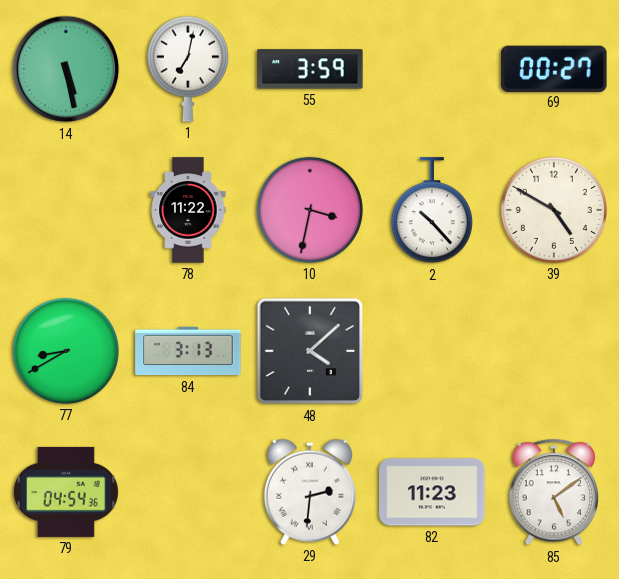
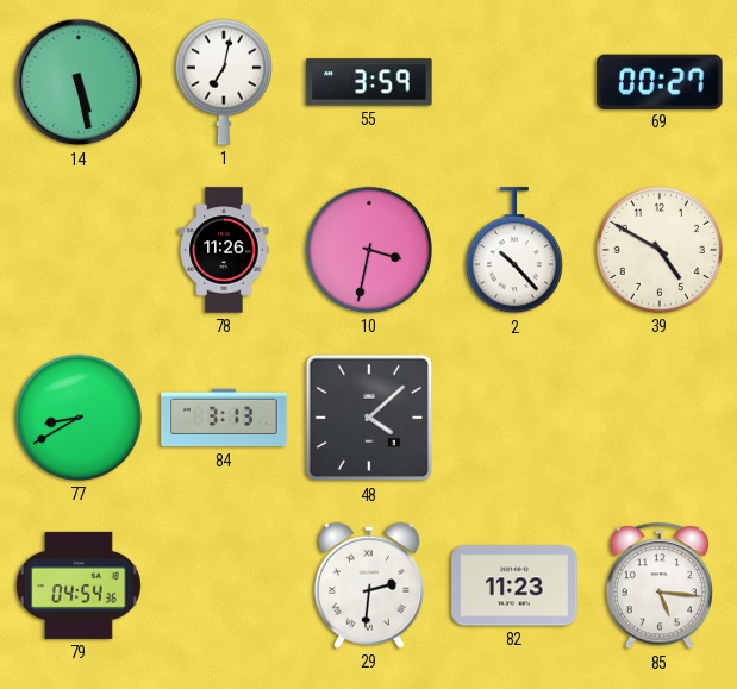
78: 11:22 -> 11:26
85: 5:09 -> 5:16
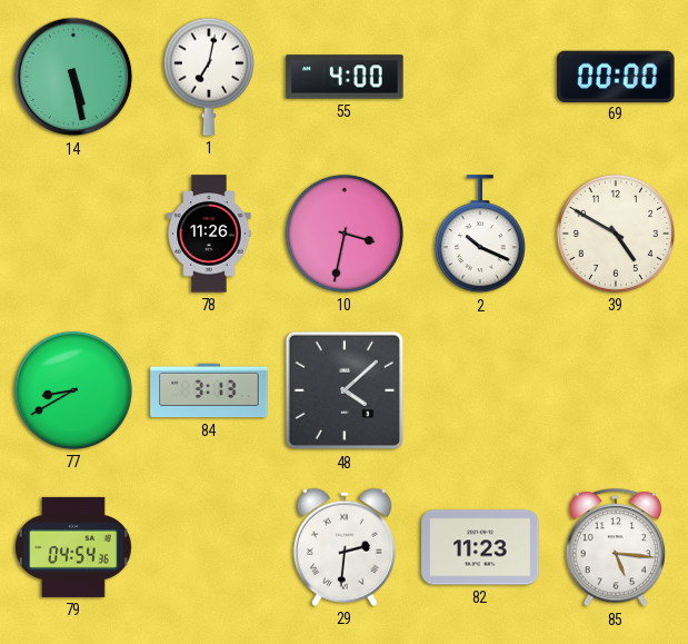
55: 3:59 -> 4:00
69: 00:27 -> 00:00
2: 10:23 -> 10:19
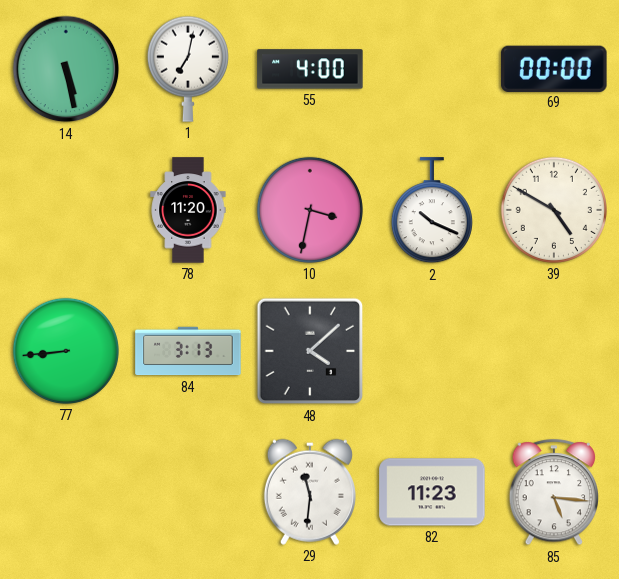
78: 11:26 -> 11:20
77: 8:40 -> 8:44
79: 04:54 -> none
29: 2:31 -> 11:31
